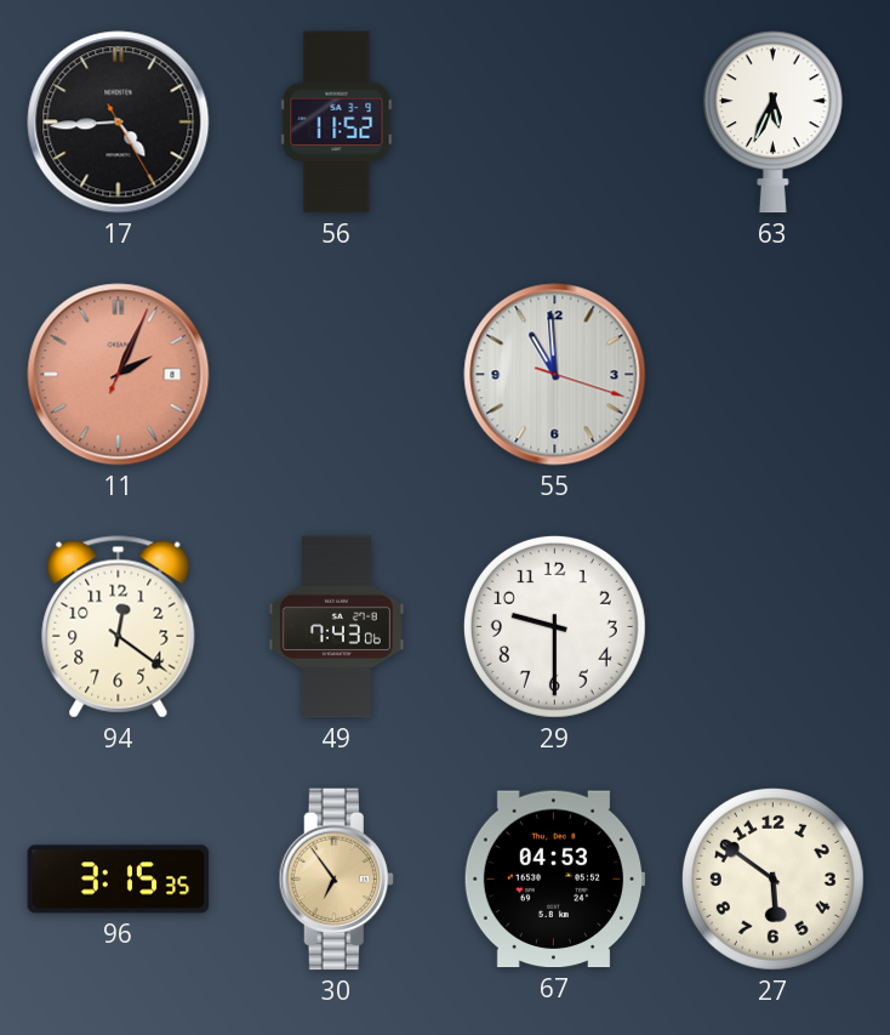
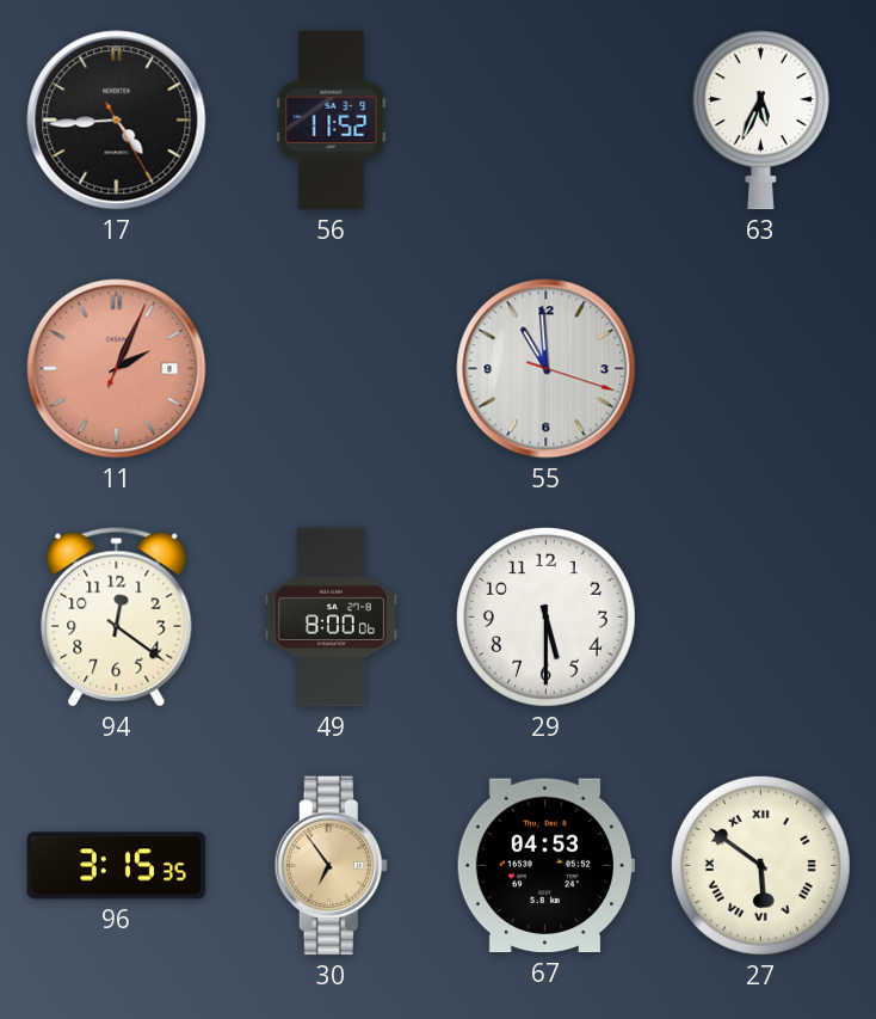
49: 7:43 -> 8:00
29: 9:30 -> 5:30
27 numerals: Arabic -> Roman
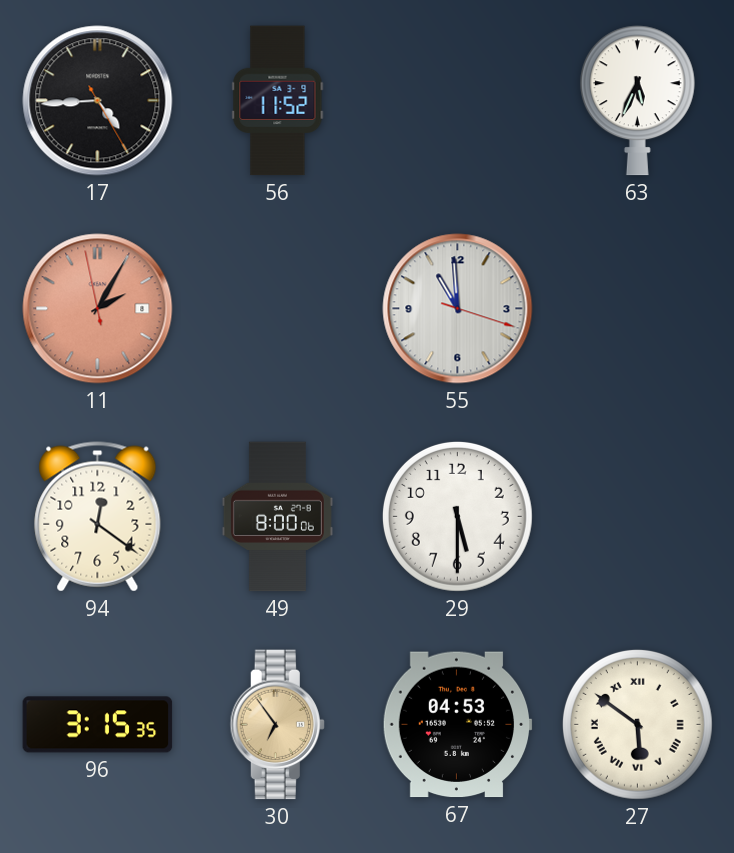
11: 2:04:04 -> 2:04:58
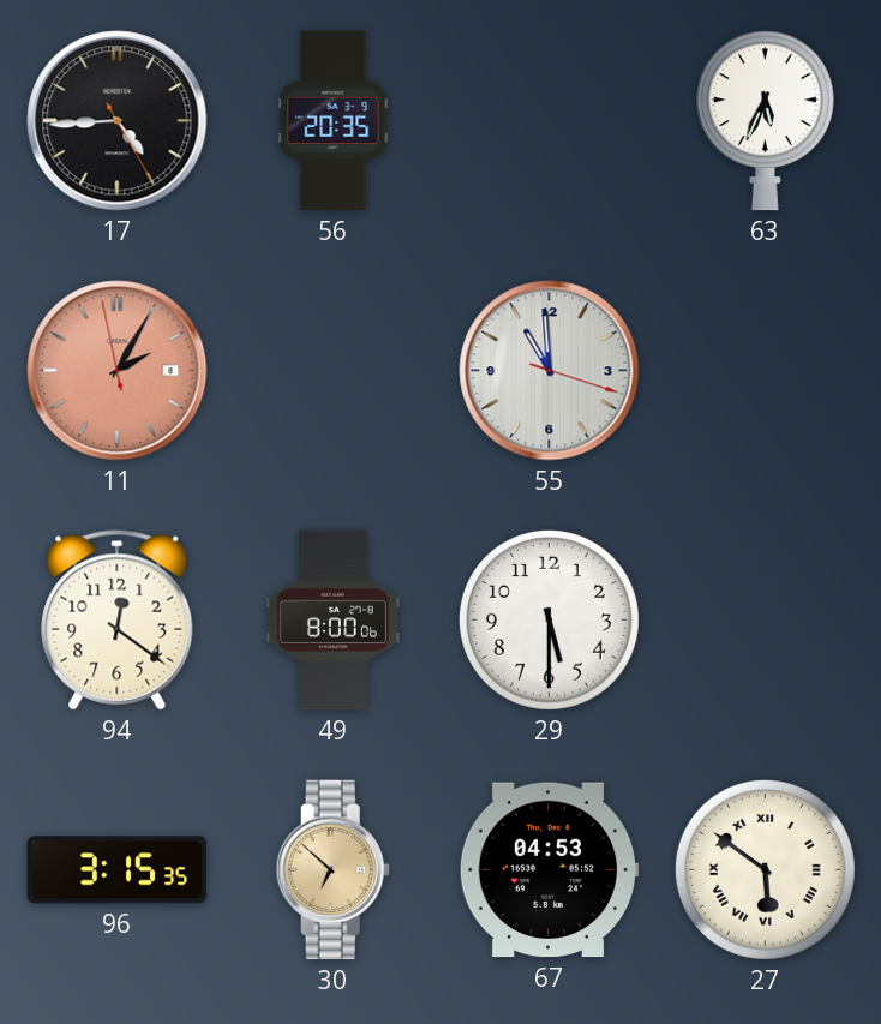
56: 11:52 -> 20:35
30: 6:54 -> 6:52
